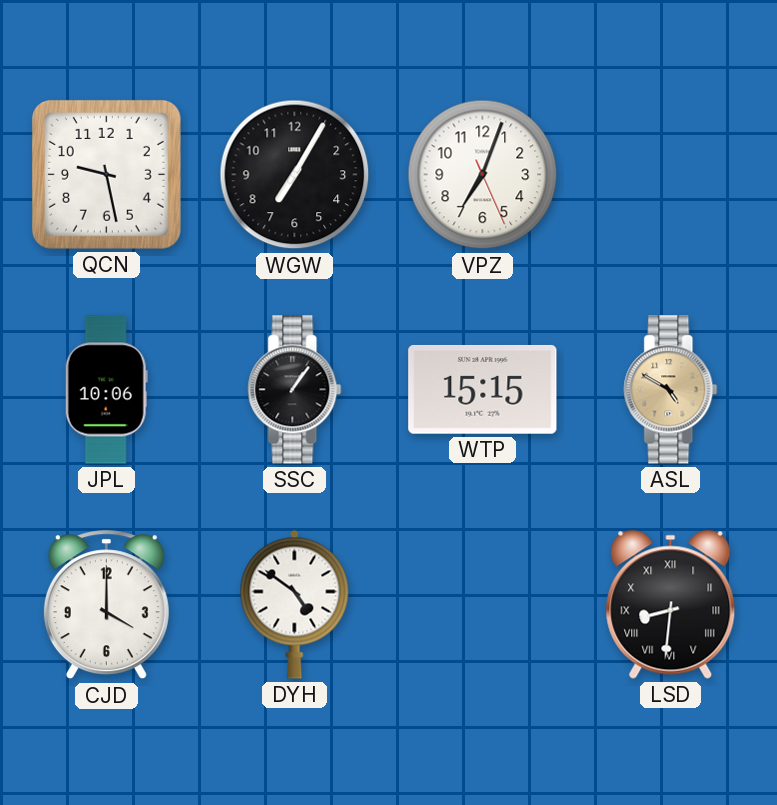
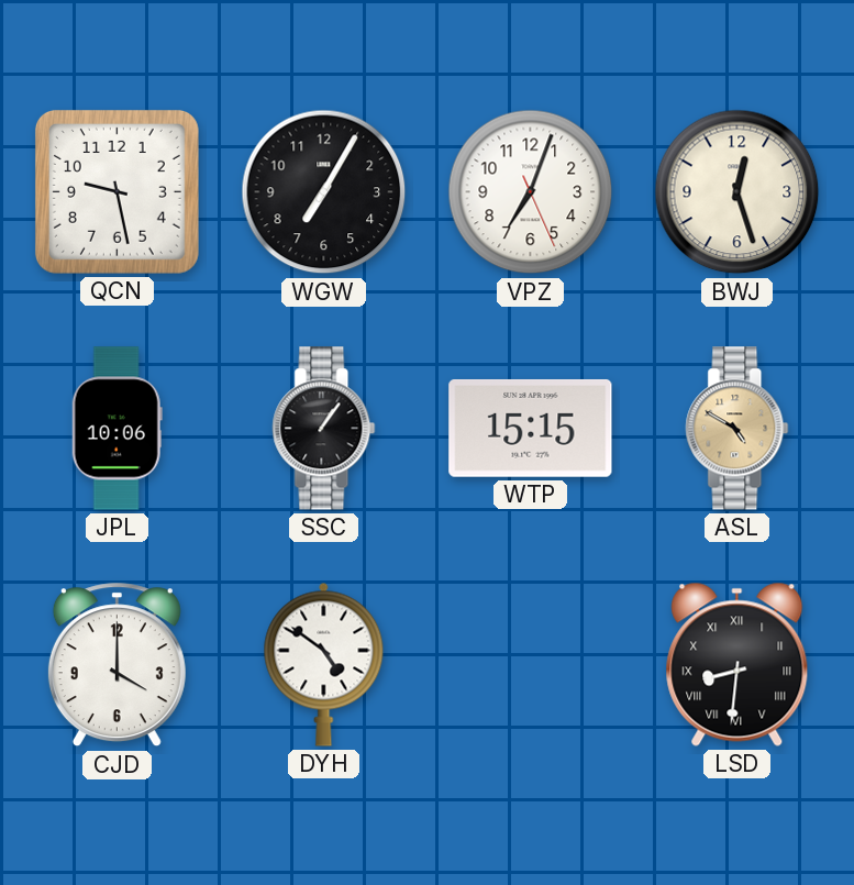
BWJ: none -> 12:27
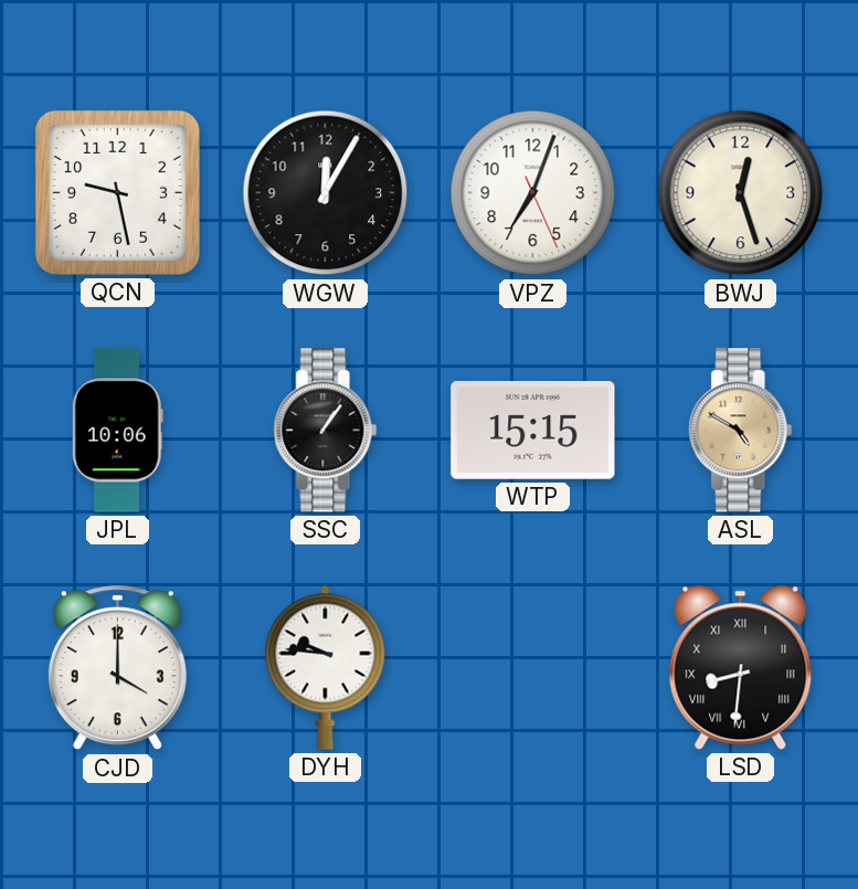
WGW: 7:05 -> 12:05
DYH: 4:51 -> 9:46
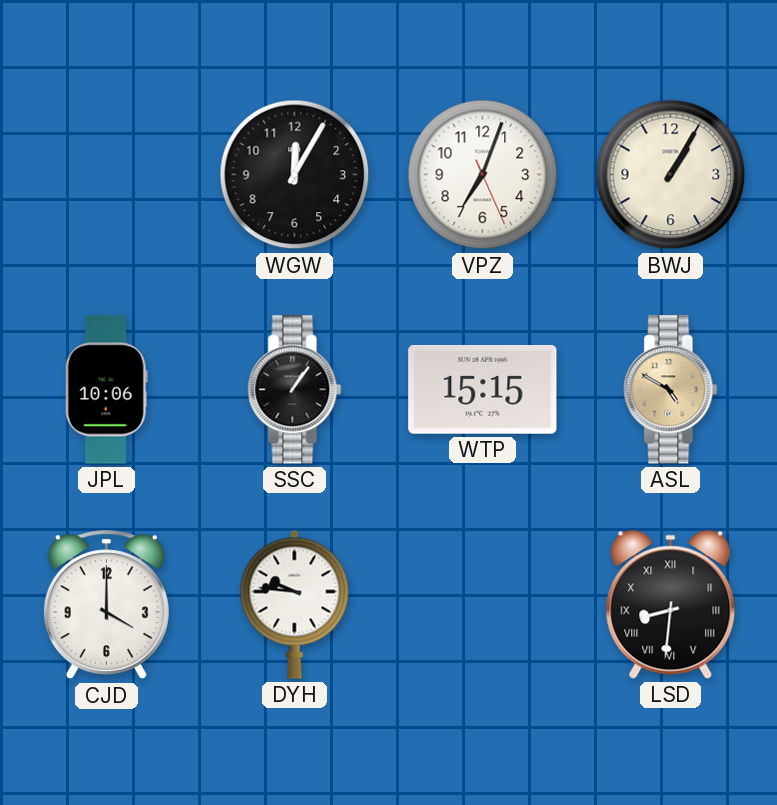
QCN: 9:28 -> none
BWJ: 12:27 -> 1:05
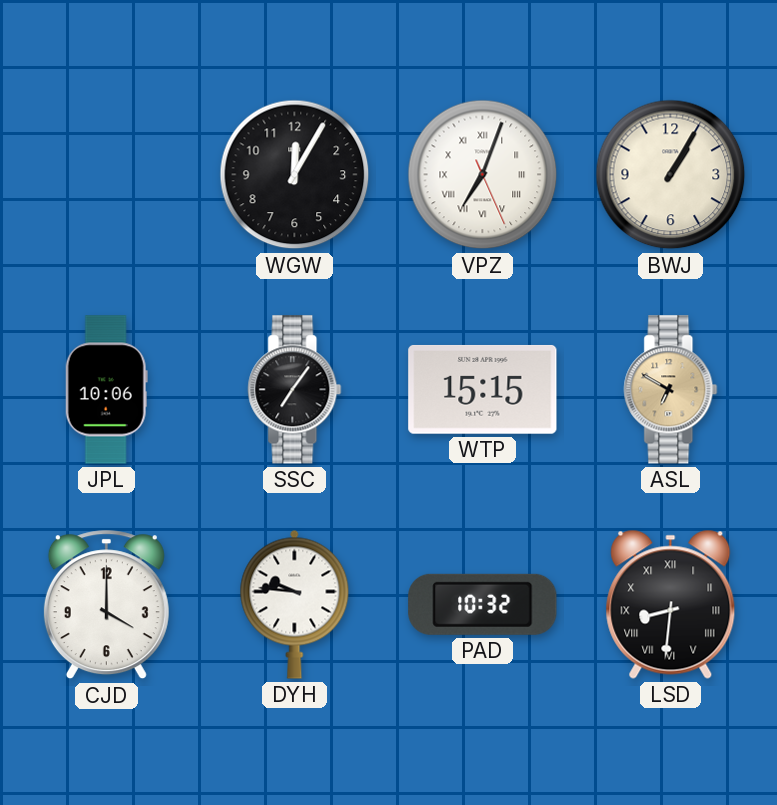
VPZ numerals: Arabic -> Roman
SSC: 1:06 -> 7:06
ASL: 4:50 -> 6:50
PAD: none -> 10:32
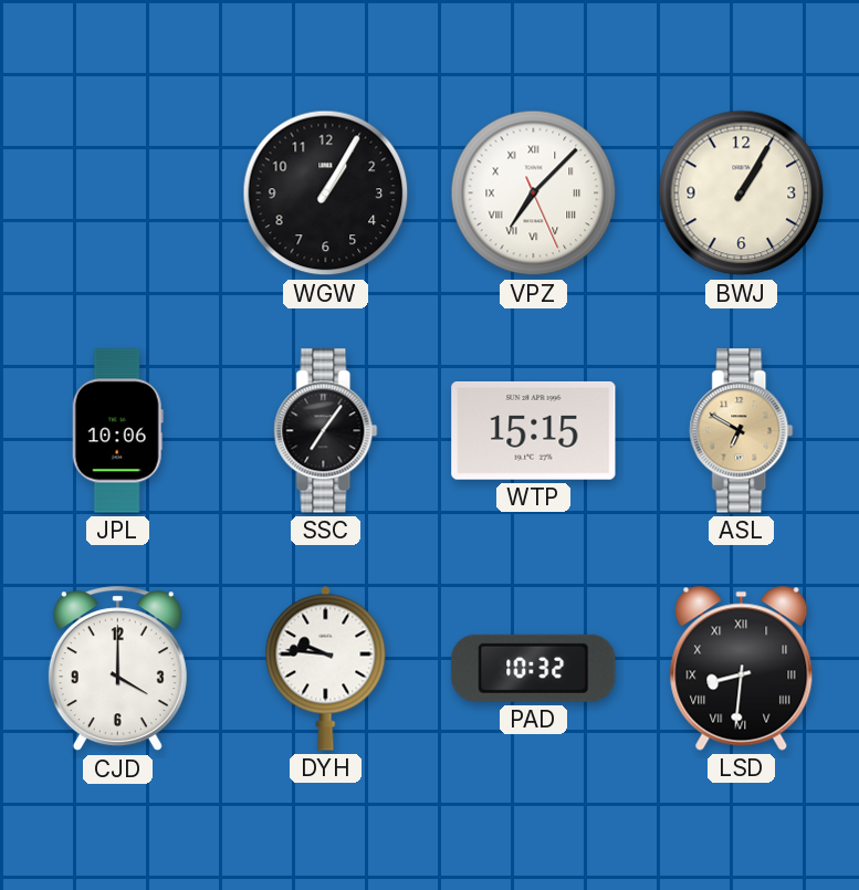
WGW: 12:05 -> 1:05
VPZ: 7:03 -> 7:07
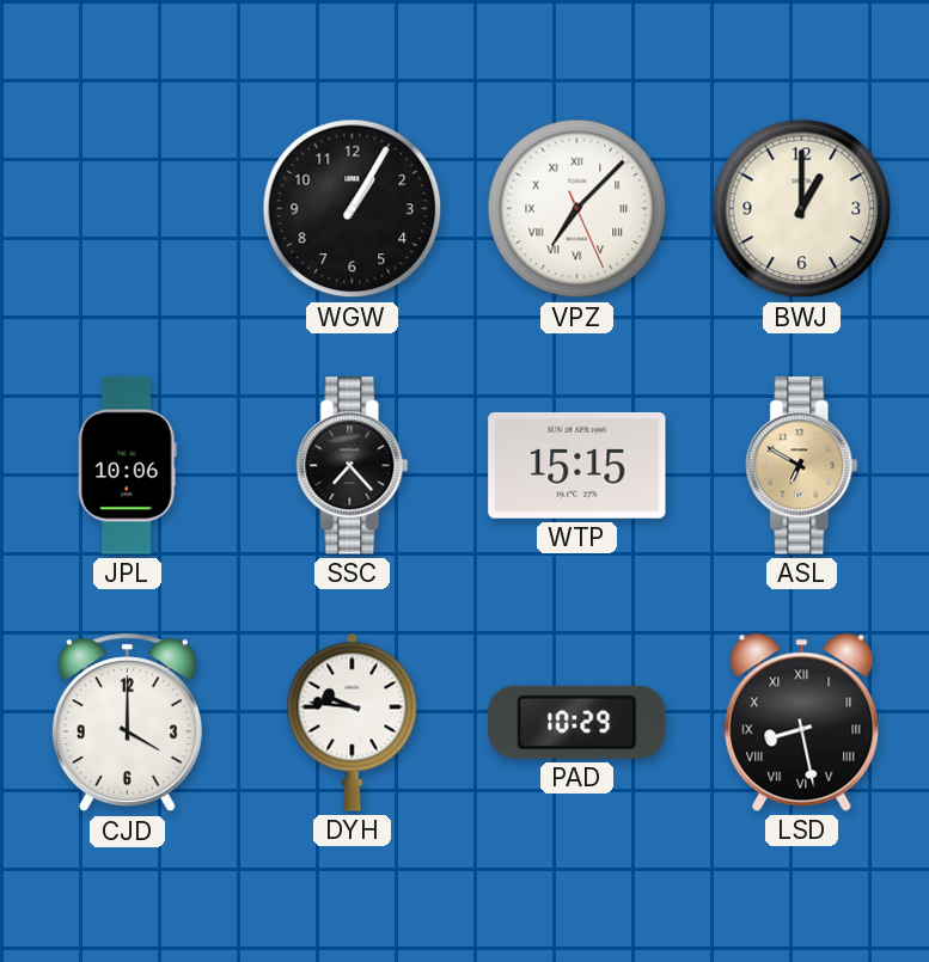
BWJ: 1:05 -> 1:00
SSC: 7:06 -> 7:23
PAD: 10:32 -> 10:29
LSD: 8:31 -> 8:28
